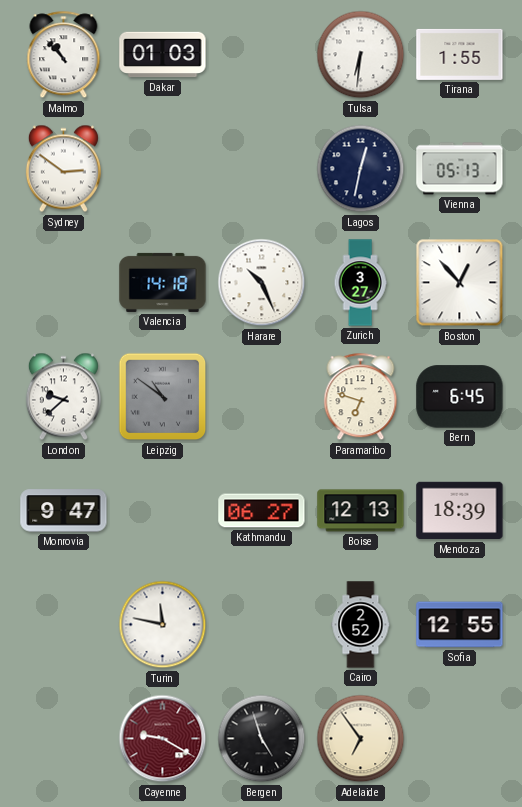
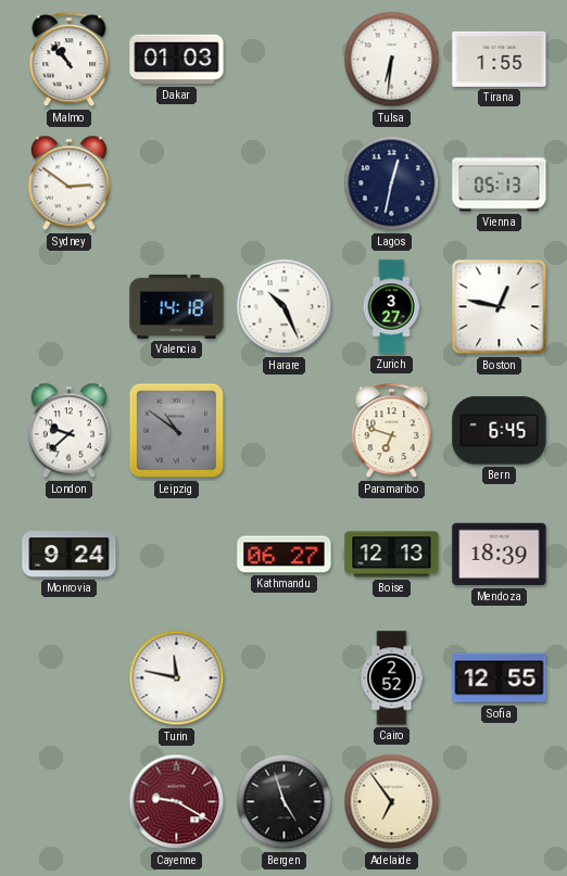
Boston: 12:53 -> 12:47
Monrovia: 9:47 -> 9:24
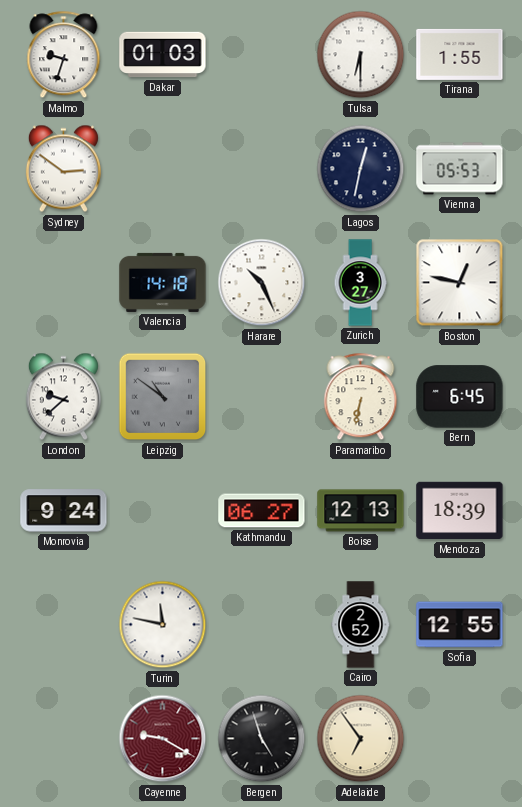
Malmo: 10:53 -> 9:33
Tulsa: 6:31 -> 6:30
Vienna: 05:13 -> 05:53
Paramaribo: 6:48 -> 6:32
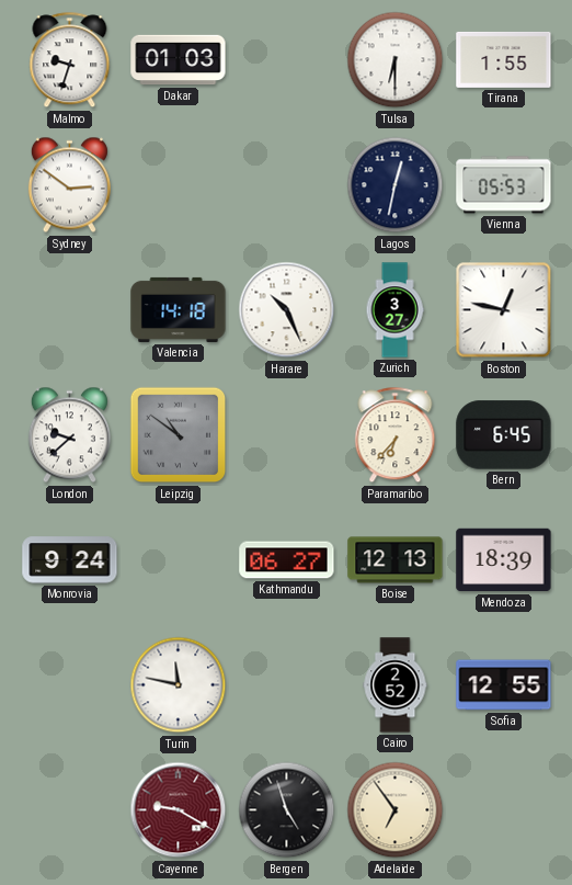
Paramaribo: 6:32 -> 6:37
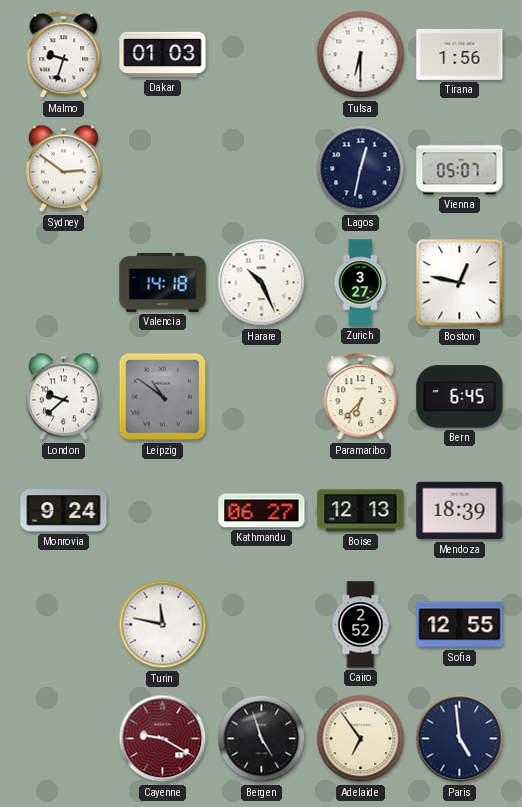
Tirana: 1:55 -> 1:56
Vienna: 05:53 -> 05:07
Paris: none -> 4:59
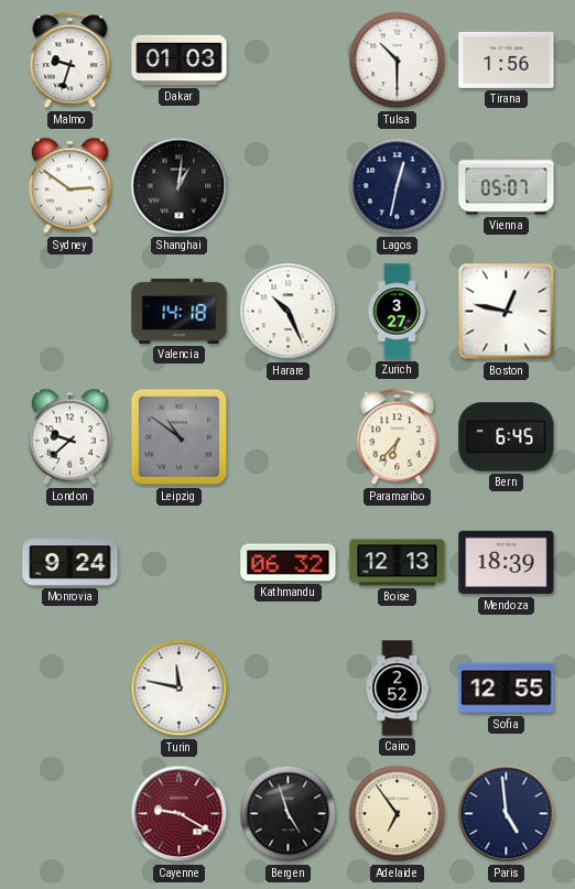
Tulsa: 6:30 -> 10:30
Shanghai: none -> 1:01
Kathmandu: 06:27 -> 06:32
